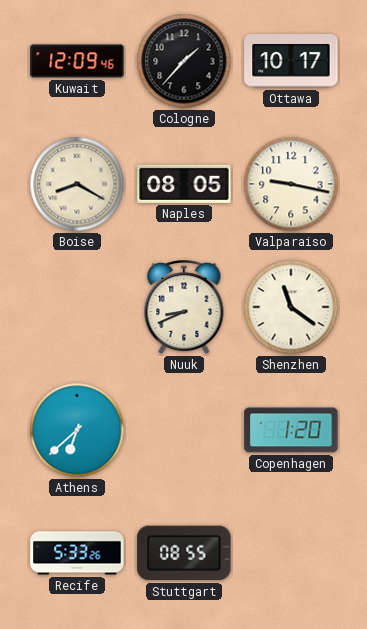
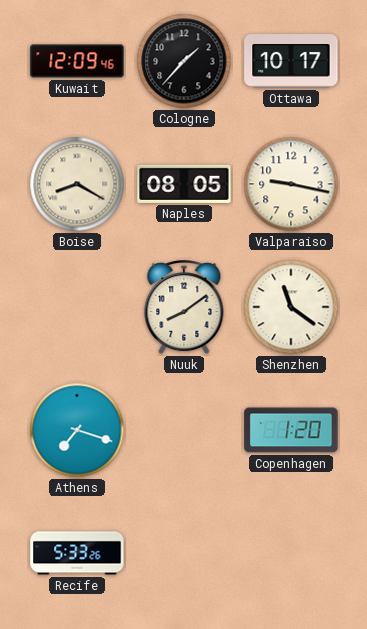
Nuuk: 8:41 -> 8:09
Athens: 6:38 -> 7:18
Stuttgart: 08:55 -> none
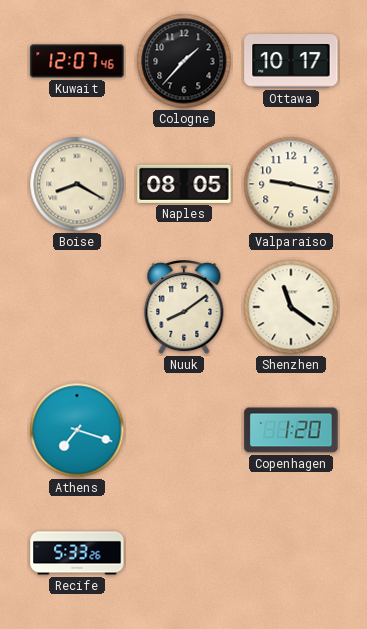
Kuwait: 12:09 -> 12:07
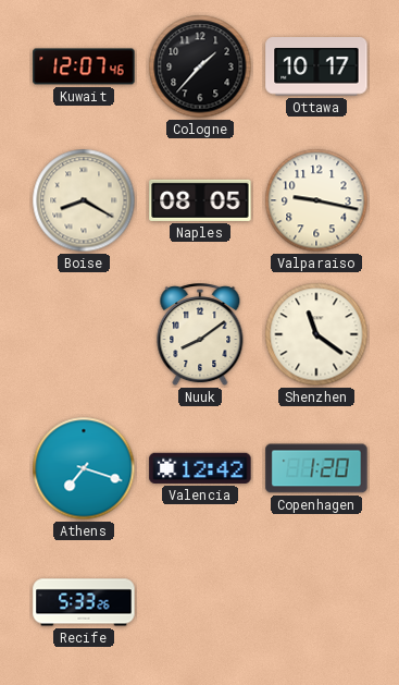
Valencia: none -> 12:42
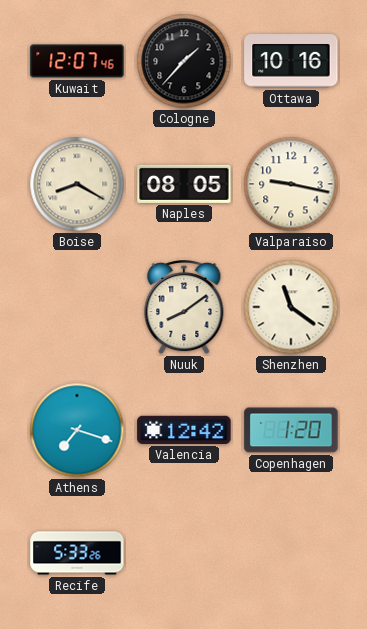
Ottawa: 10:17 -> 10:16
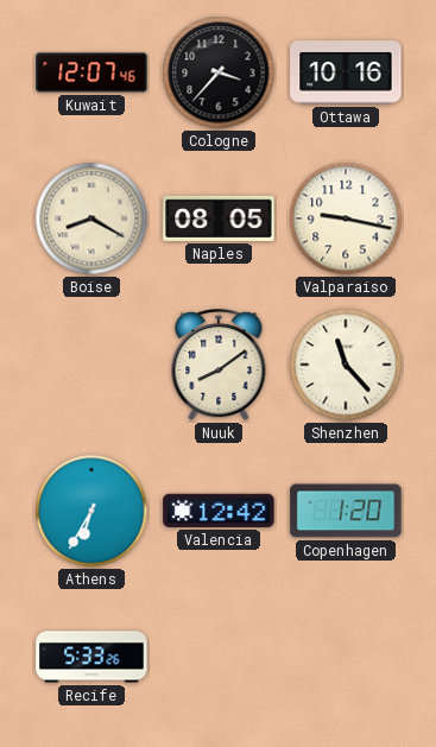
Cologne: 1:37 -> 3:37
Shenzhen: 11:21 -> 11:23
Athens: 7:18 -> 6:35
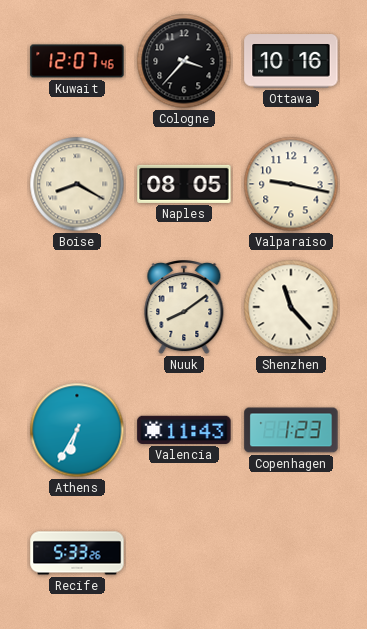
Valencia: 12:42 -> 11:43
Copenhagen: 1:20 -> 1:23
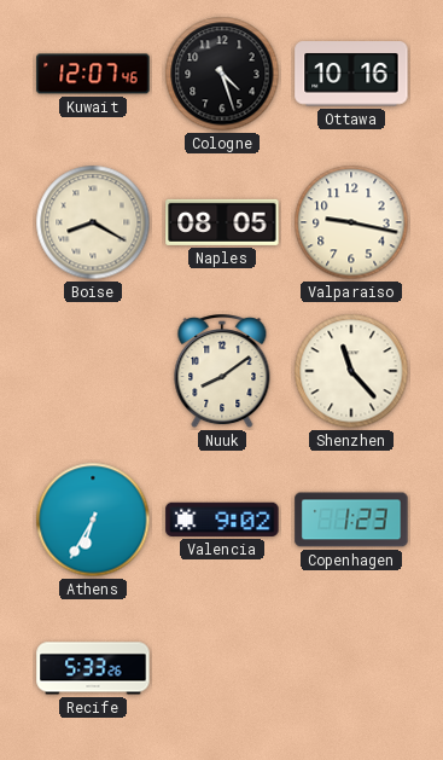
Cologne: 3:37 -> 4:27
Valencia: 11:43 -> 9:02
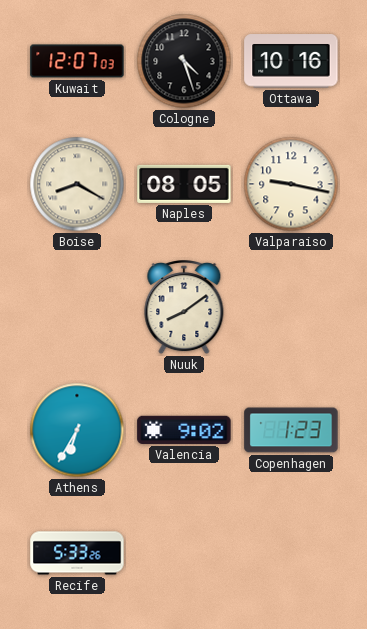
Kuwait: 12:07:46 -> 12:07:03
Shenzhen: 11:23 -> none
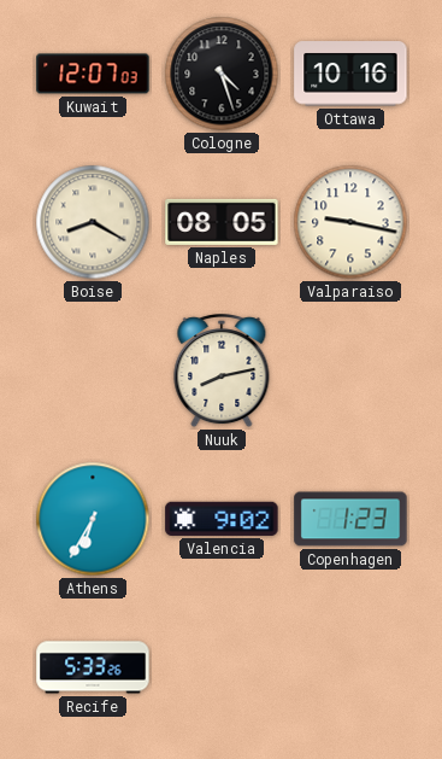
Nuuk: 8:09 -> 8:13
